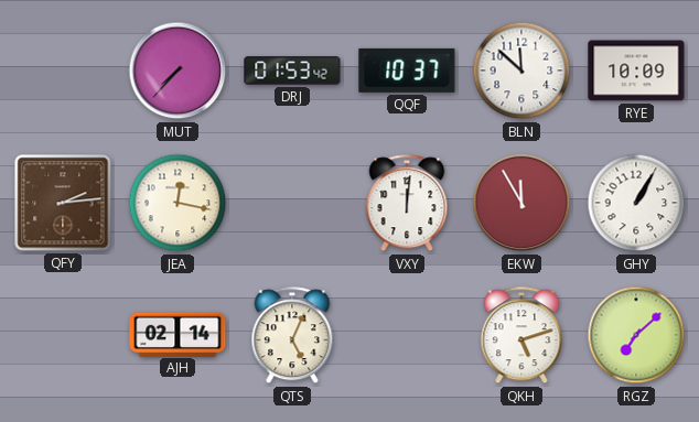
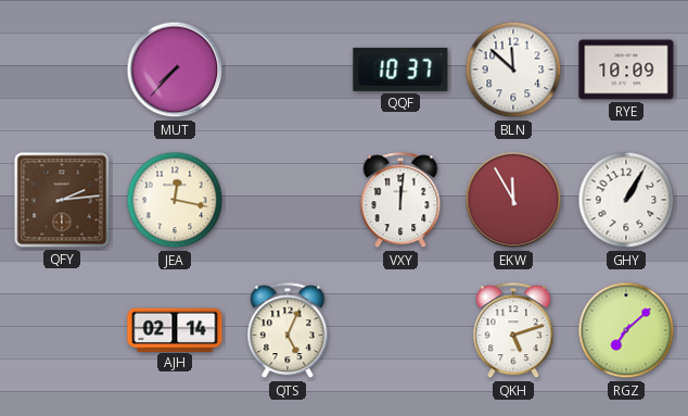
DRJ: 01:53 -> none
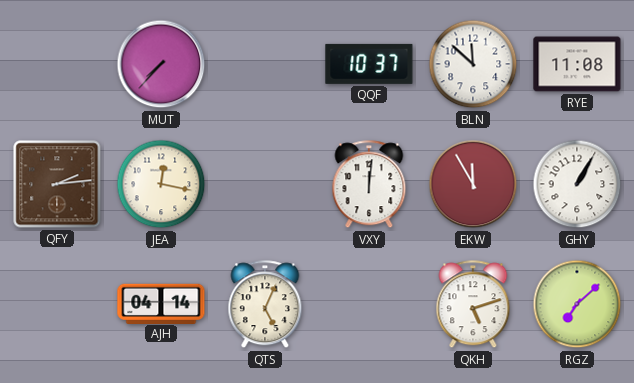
RYE: 10:09 -> 11:08
AJH: 02:14 -> 04:14
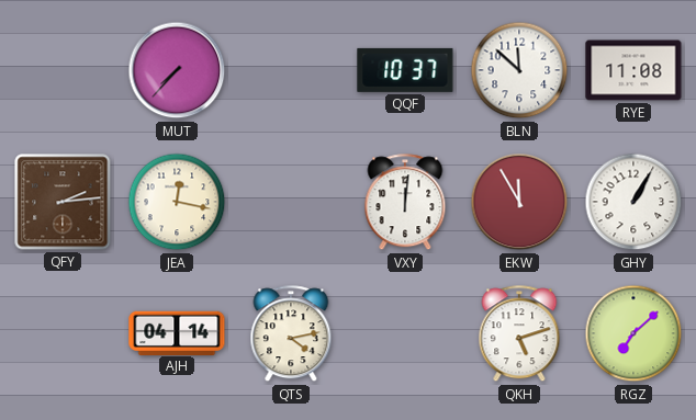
QTS: 5:04 -> 4:13
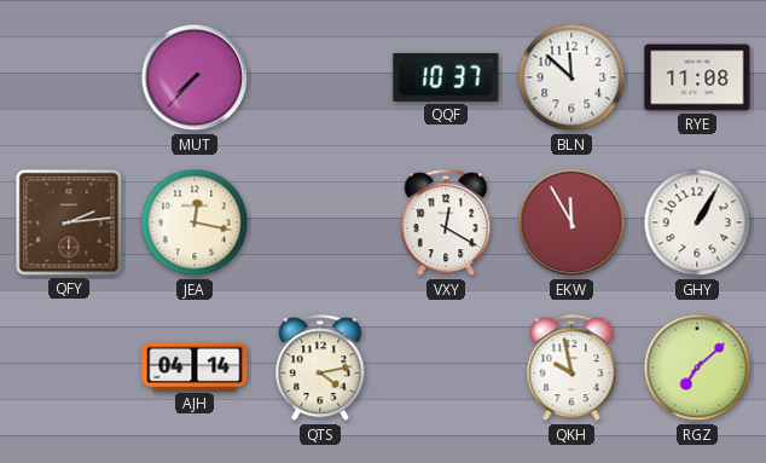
VXY: 12:01 -> 12:20
QKH: 5:12 -> 9:58
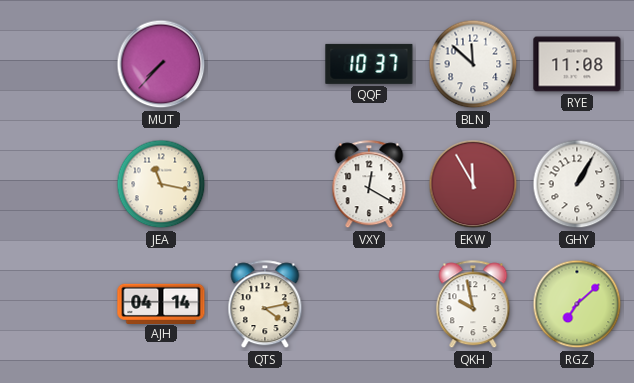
QFY: 2:14 -> none
JEA: 12:17 -> 11:17
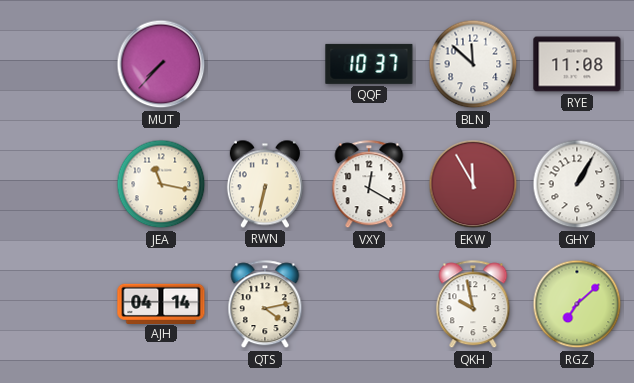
RWN: none -> 6:32
